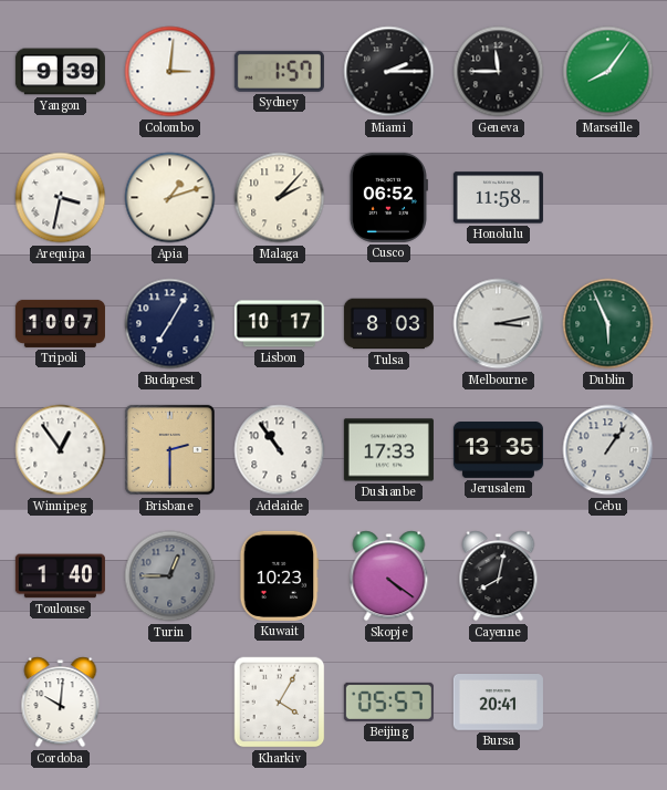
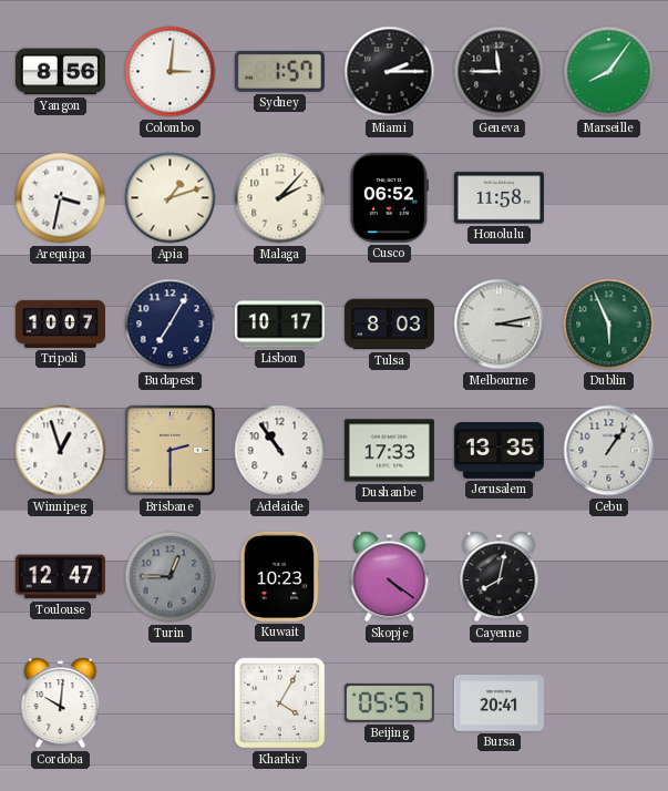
Yangon: 9:39 -> 8:56
Winnipeg: 12:54 -> 12:57
Toulouse: 1:40 -> 12:47
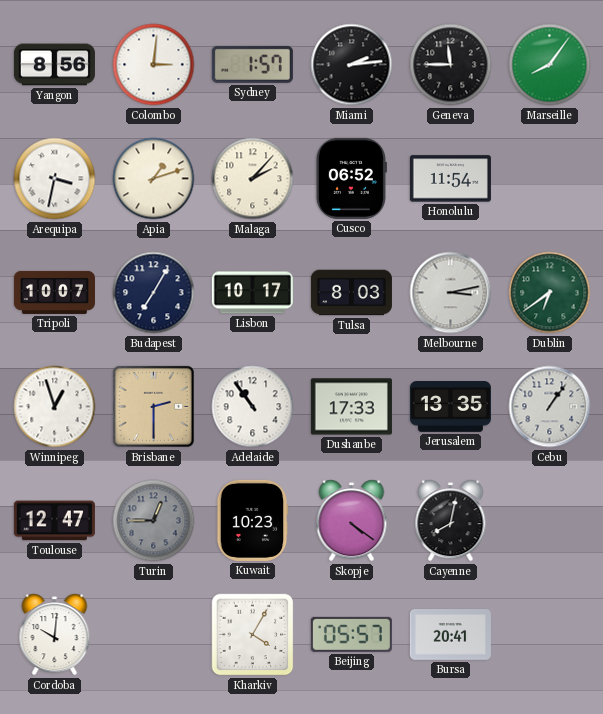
Miami: 2:15 -> 2:14
Honolulu: 11:58 -> 11:54
Dublin: 5:56 -> 6:39
